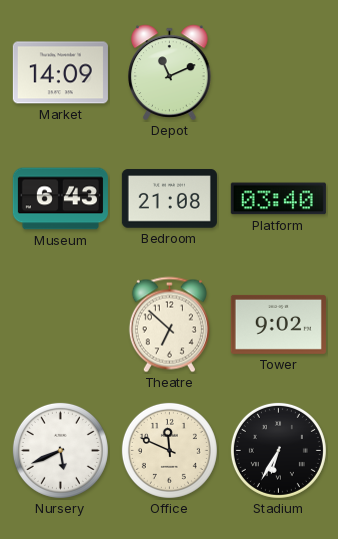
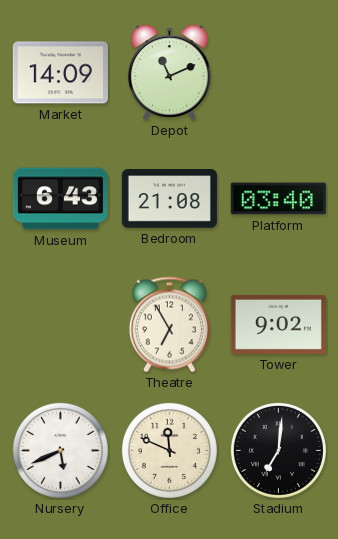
Theatre: 6:52 -> 6:55
Stadium: 6:35 -> 7:01
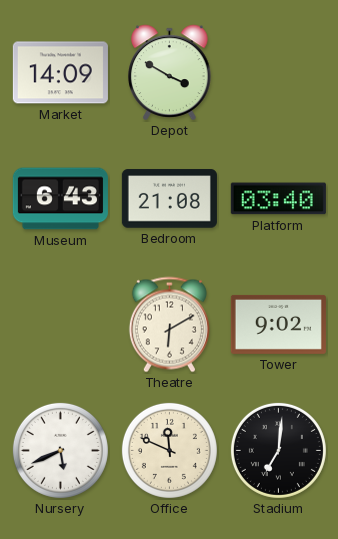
Depot: 11:11 -> 3:50
Theatre: 6:55 -> 6:10
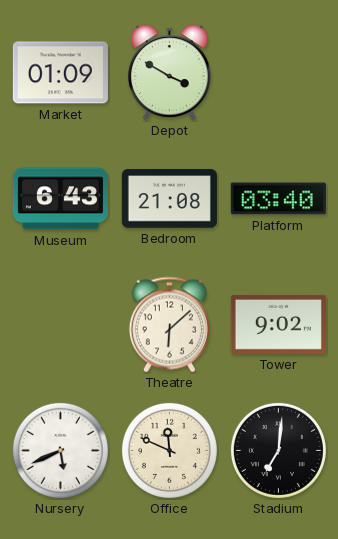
Market: 14:09 -> 01:09
Theatre: 6:10 -> 6:08
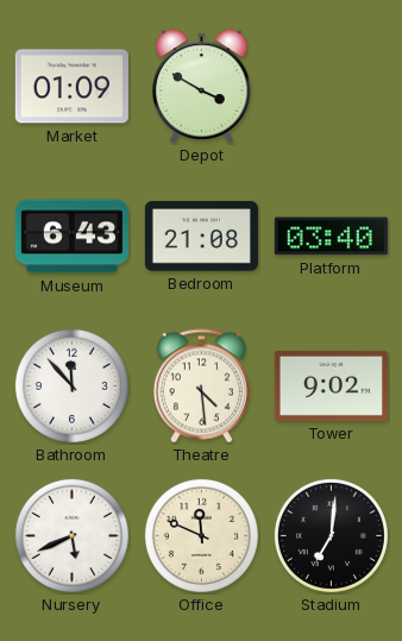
Bathroom: none -> 11:53
Theatre: 6:08 -> 4:29
